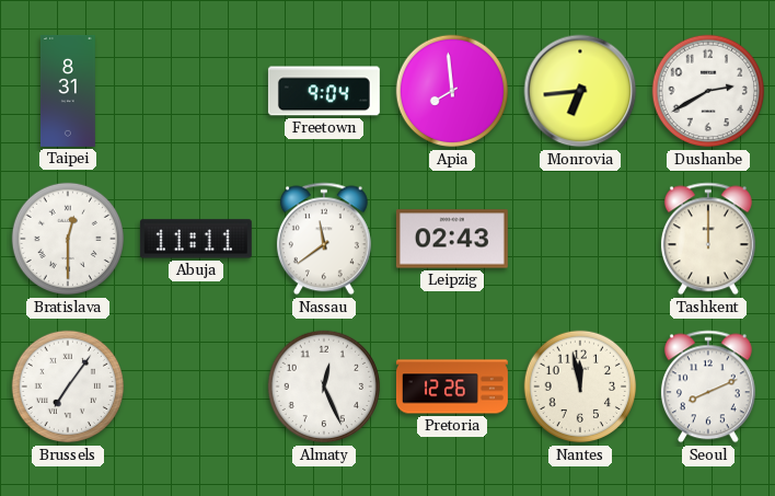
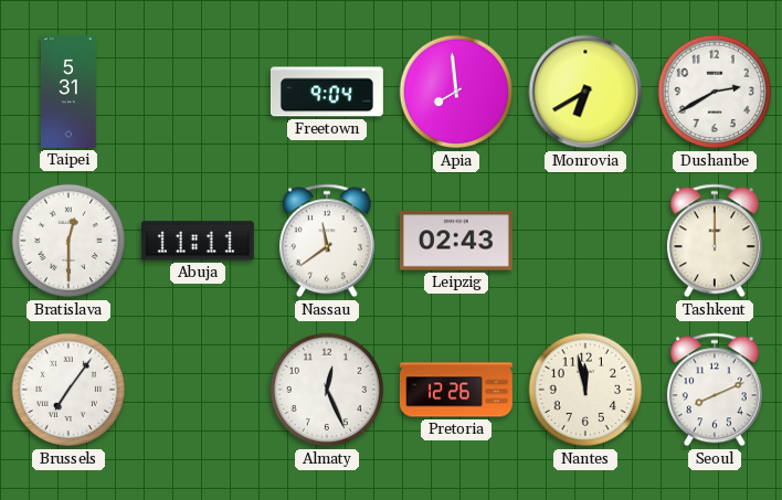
Taipei: 8:31 -> 5:31
Monrovia: 6:44 -> 6:40
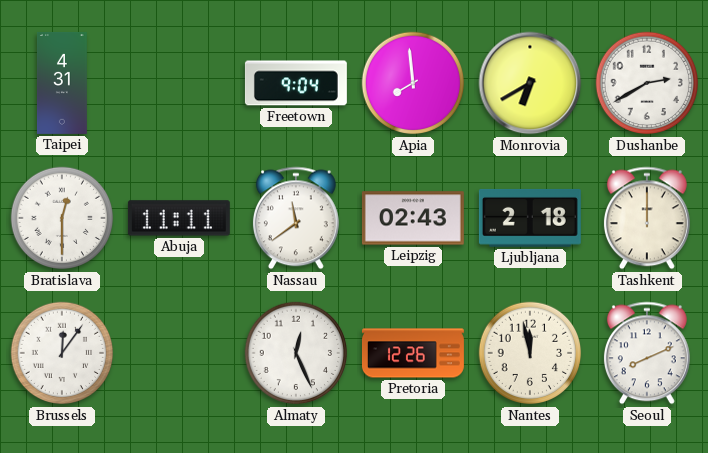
Taipei: 5:31 -> 4:31
Ljubljana: none -> 2:18
Brussels: 7:06 -> 12:06
